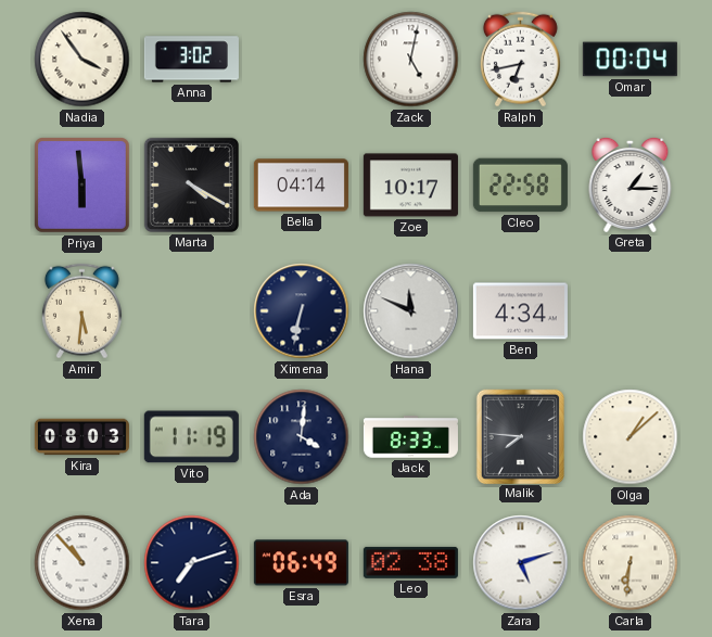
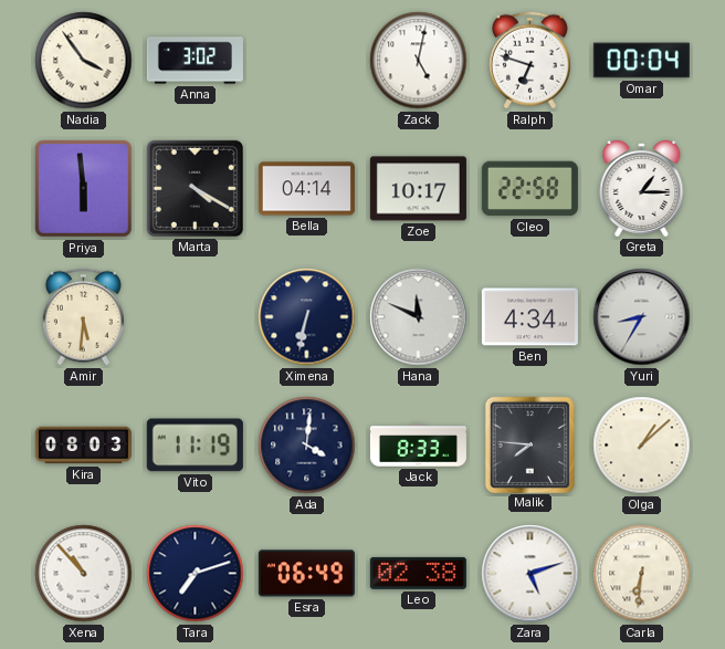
Ralph: 6:43 -> 6:48
Yuri: none -> 8:35
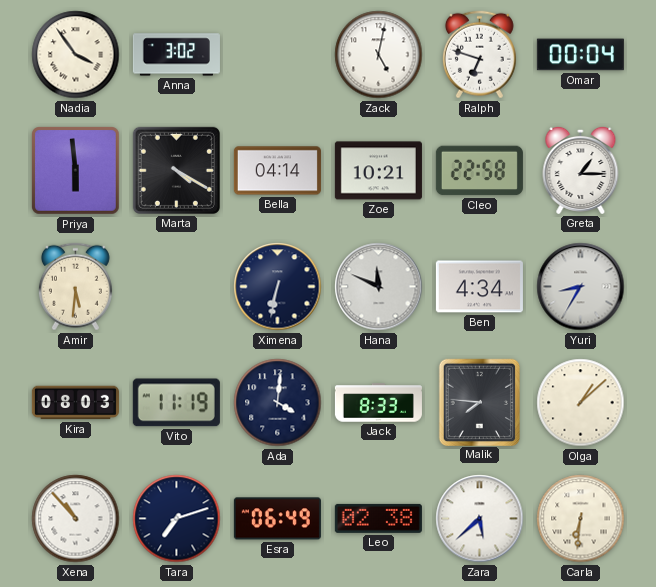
Zoe: 10:17 -> 10:21
Zara: 5:12 -> 5:38
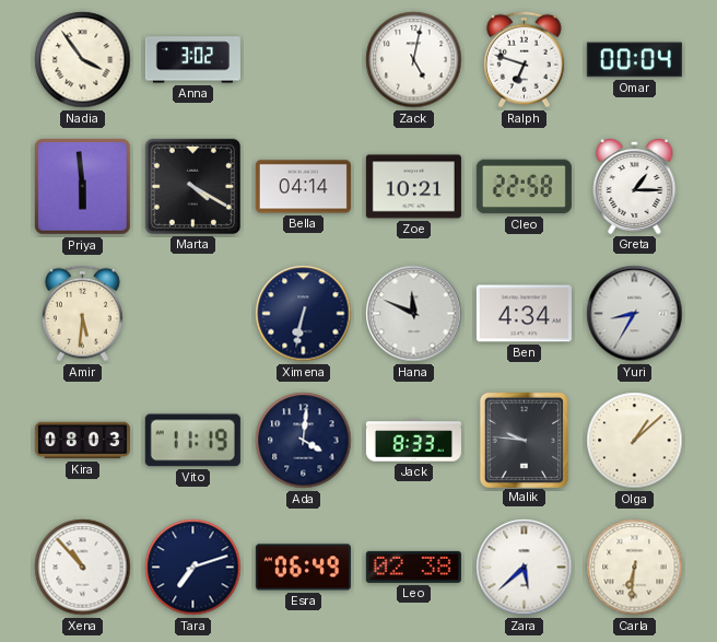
Malik: 7:46 -> 9:46
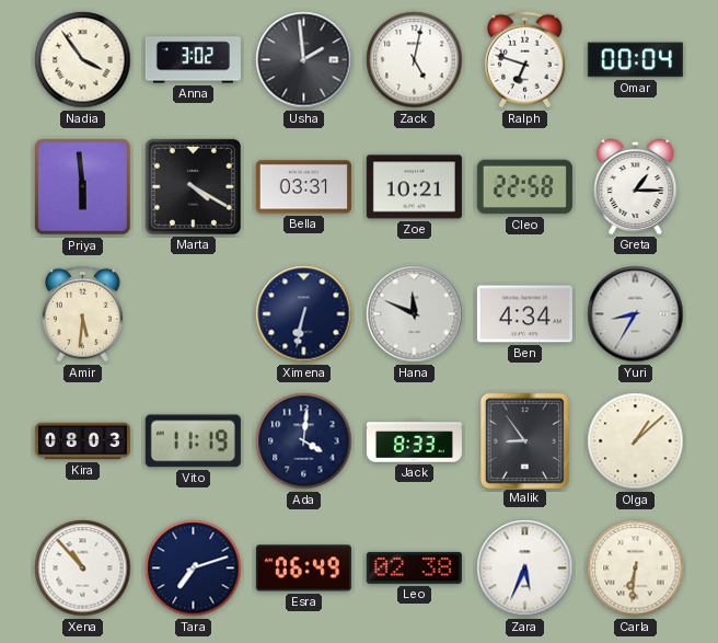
Usha: none -> 1:59
Bella: 04:14 -> 03:31
Malik: 9:46 -> 8:54
Zara: 5:38 -> 5:34
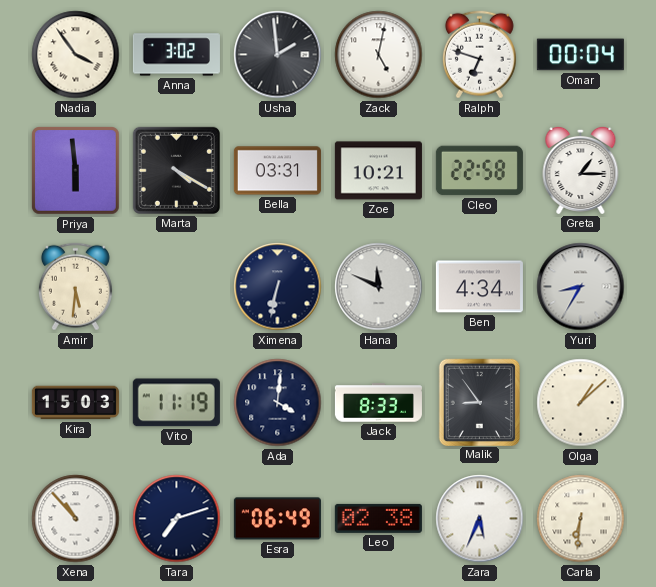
Kira: 08:03 -> 15:03
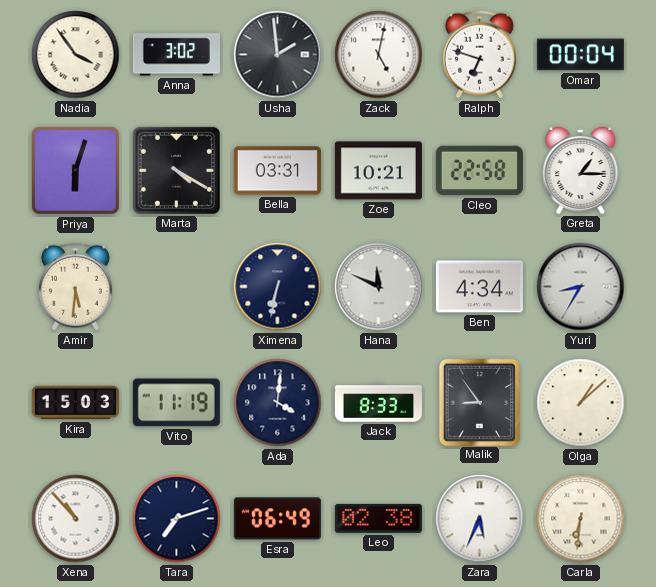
Priya: 5:59 -> 6:03
